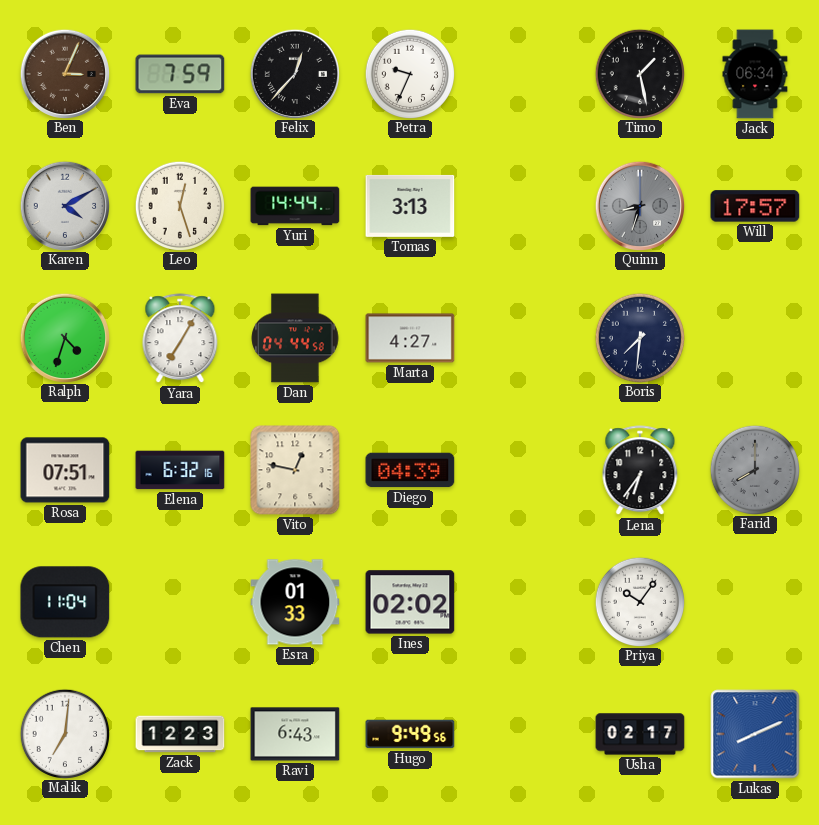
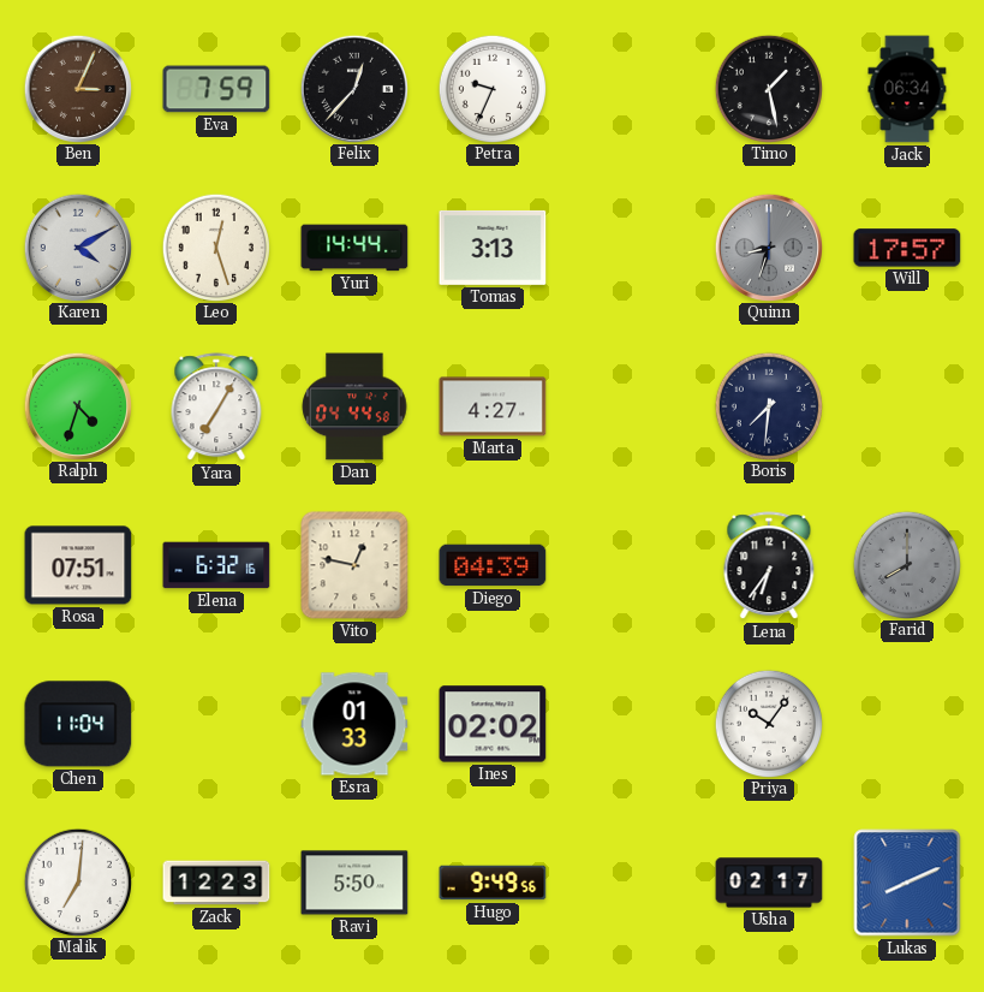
Ravi: 6:43 -> 5:50
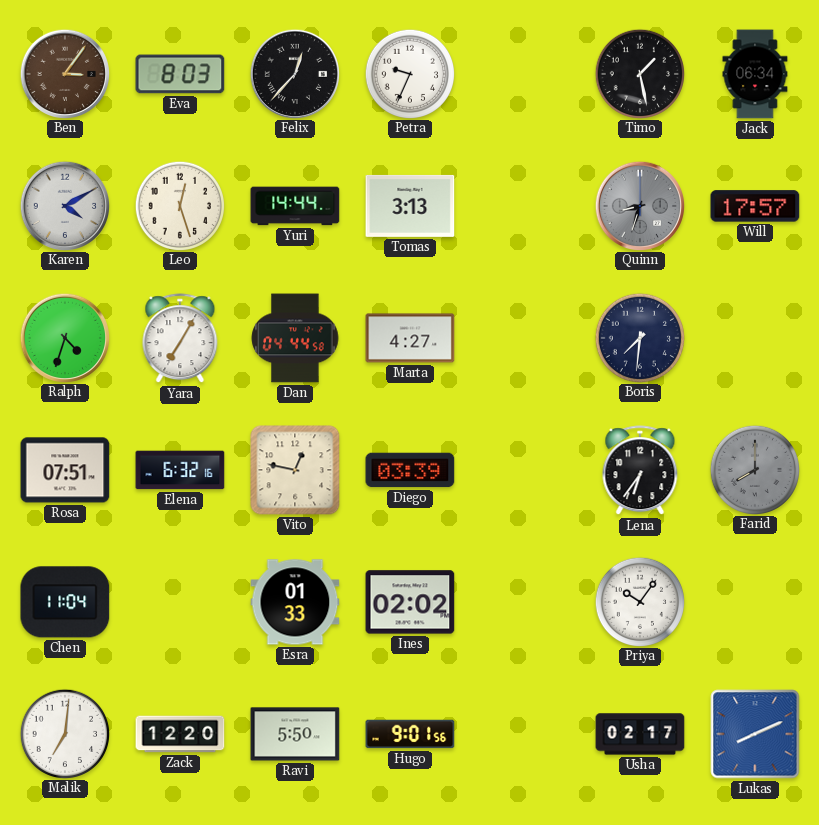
Ben: 3:04 -> 3:06
Eva: 7:59 -> 8:03
Diego: 04:39 -> 03:39
Zack: 12:23 -> 12:20
Hugo: 9:49 -> 9:01
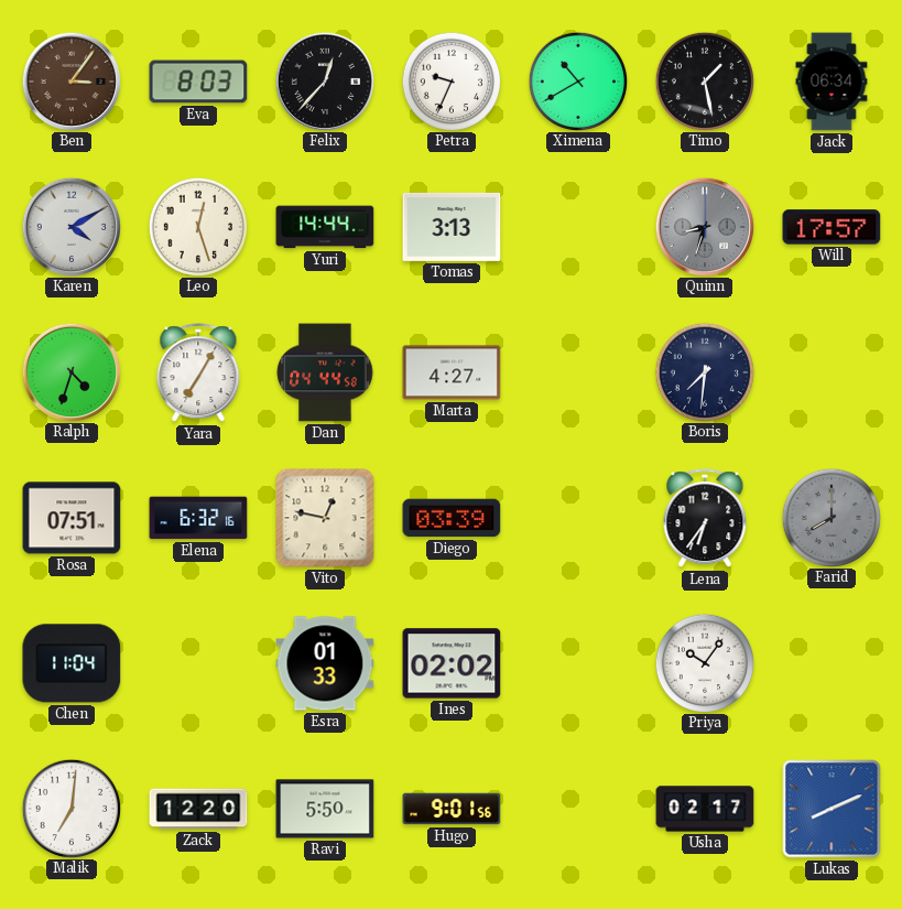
Ximena: none -> 10:40
